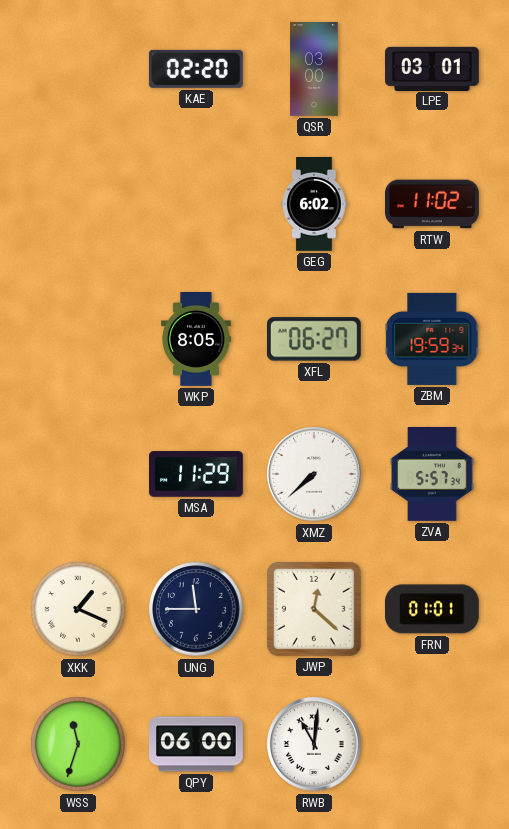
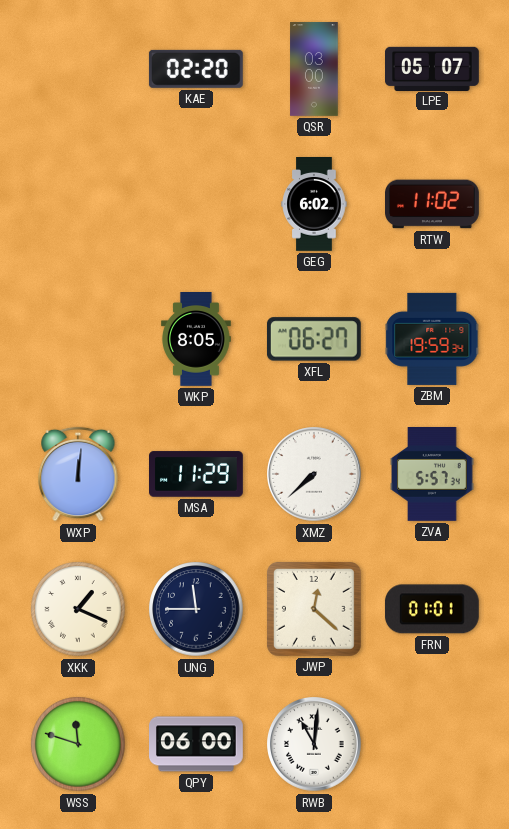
LPE: 03:01 -> 05:07
WXP: none -> 12:01
WSS: 11:33 -> 11:48
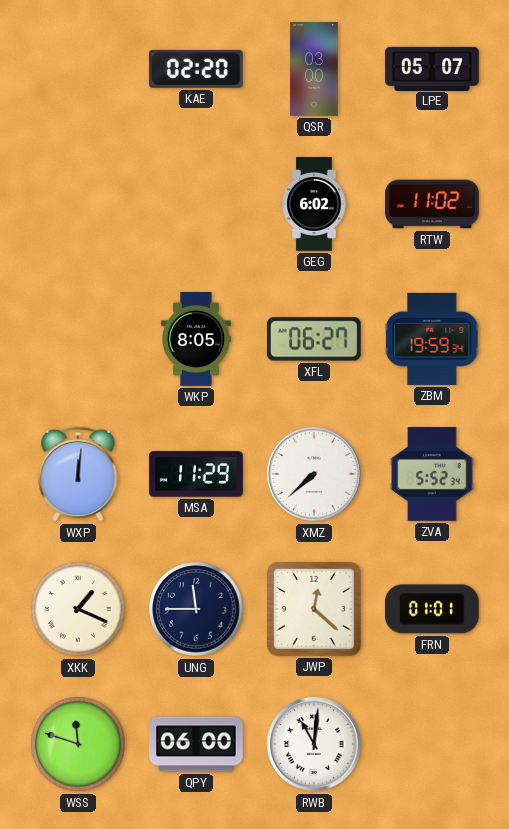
ZVA: 5:57 -> 5:52
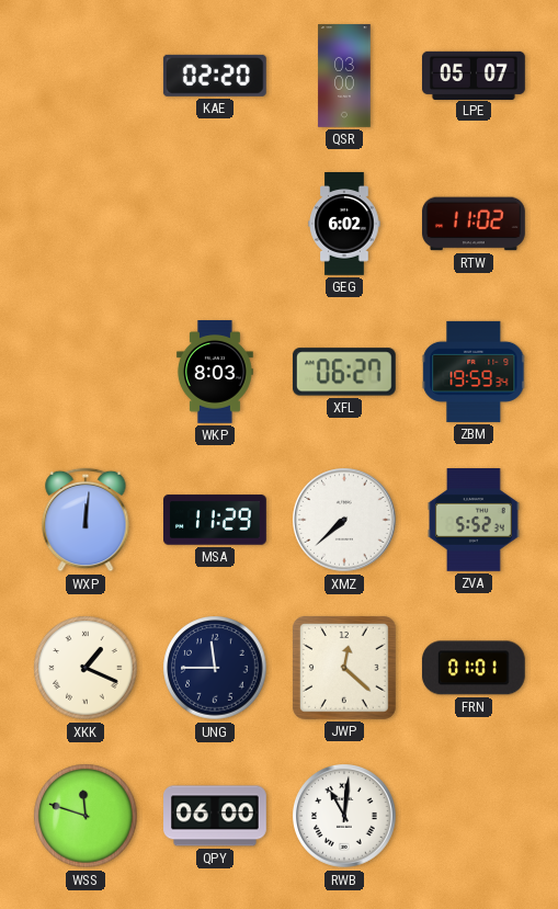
WKP: 8:05 -> 8:03
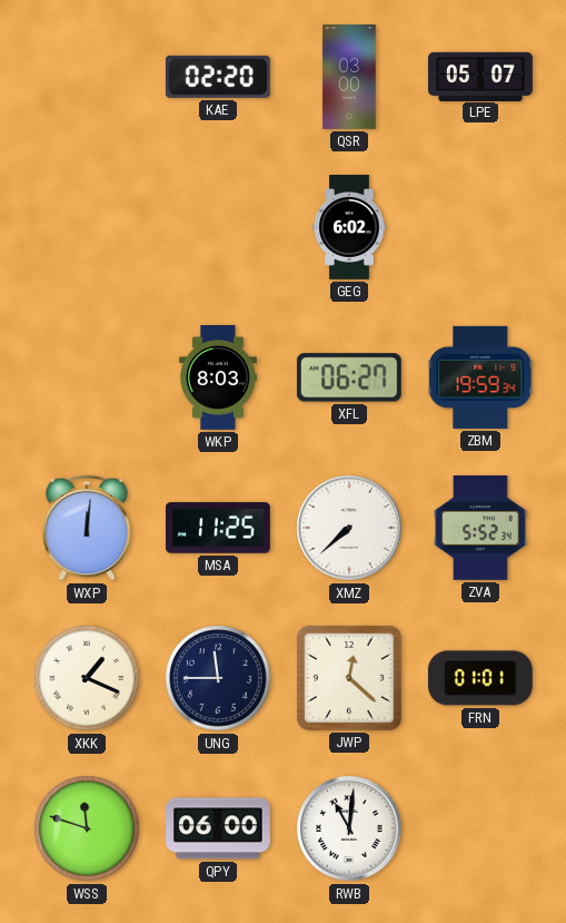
RTW: 11:02 -> none
MSA: 11:29 -> 11:25
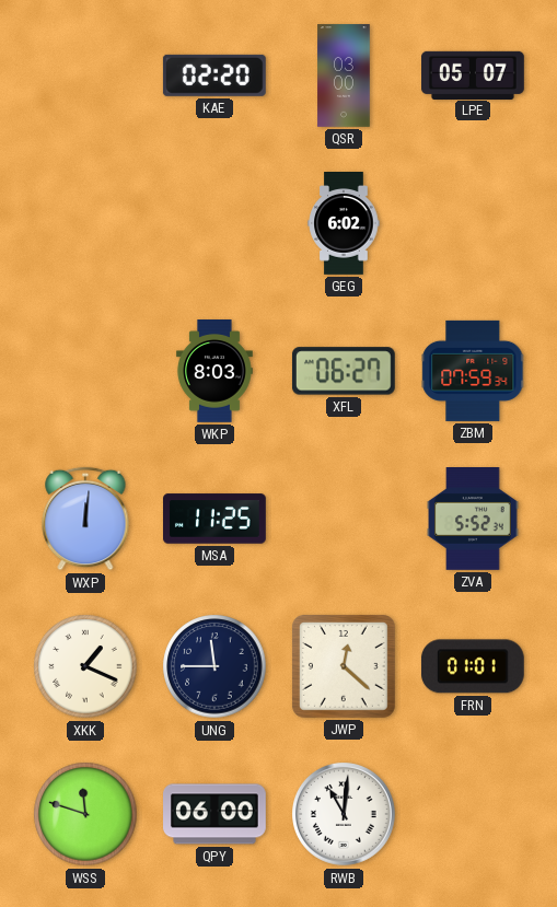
ZBM: 19:59 -> 07:59
XMZ: 7:38 -> none
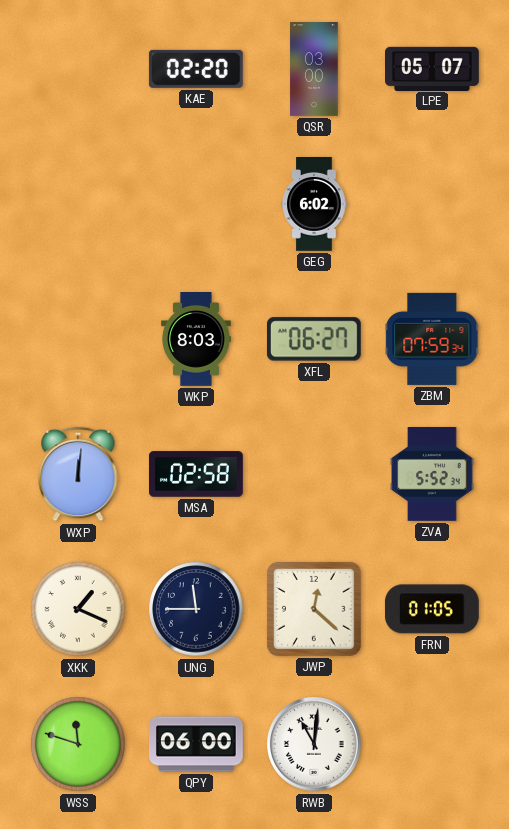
MSA: 11:25 -> 02:58
FRN: 01:01 -> 01:05
